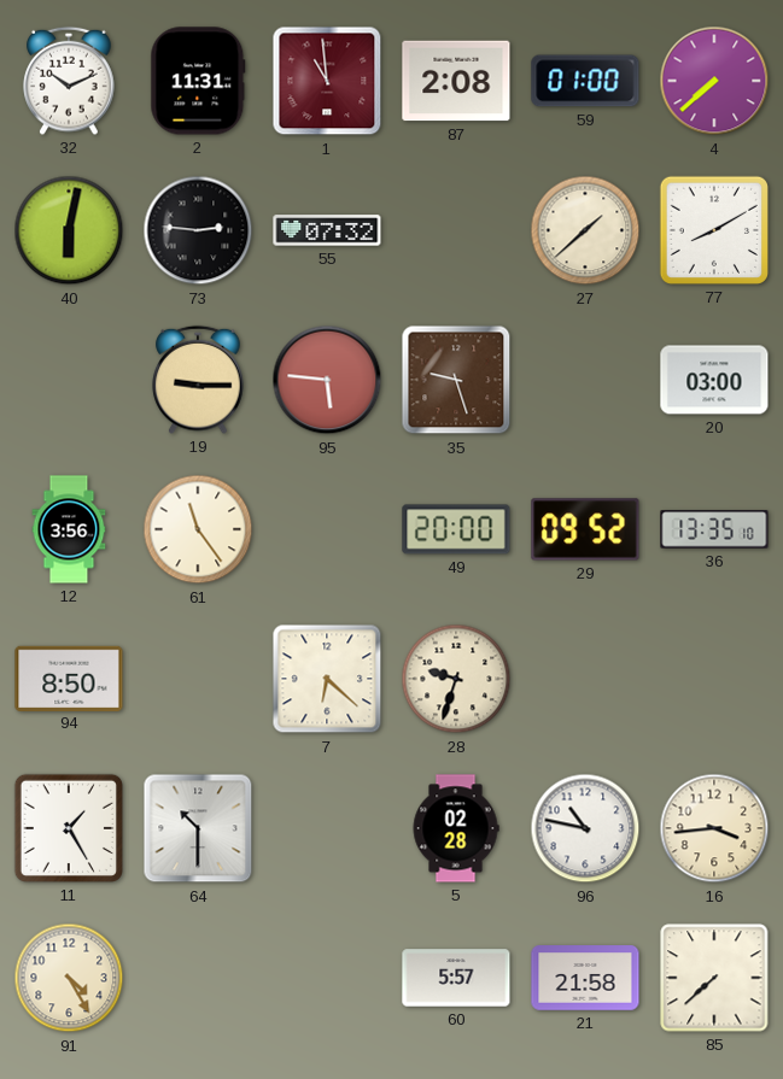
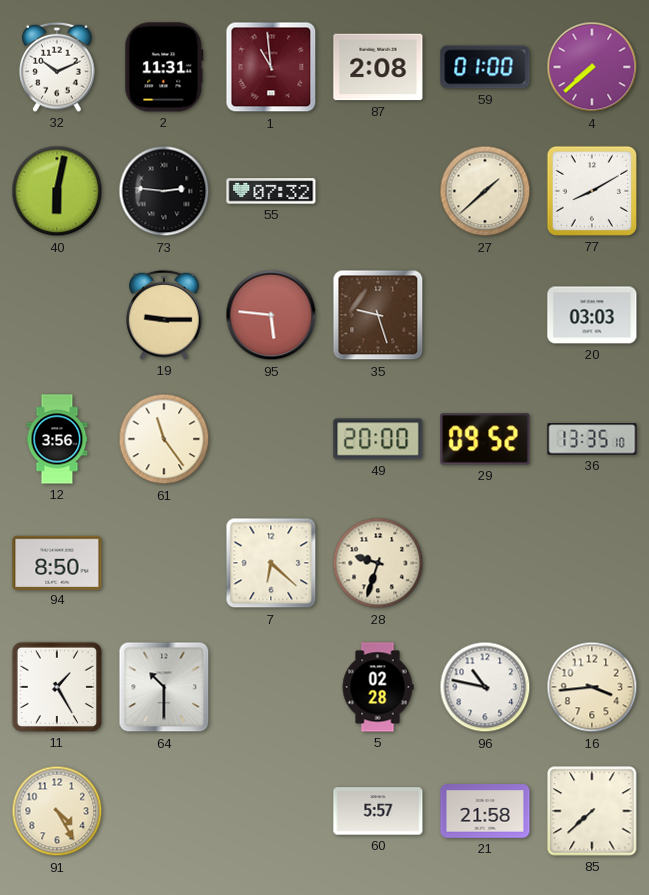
20: 03:00 -> 03:03
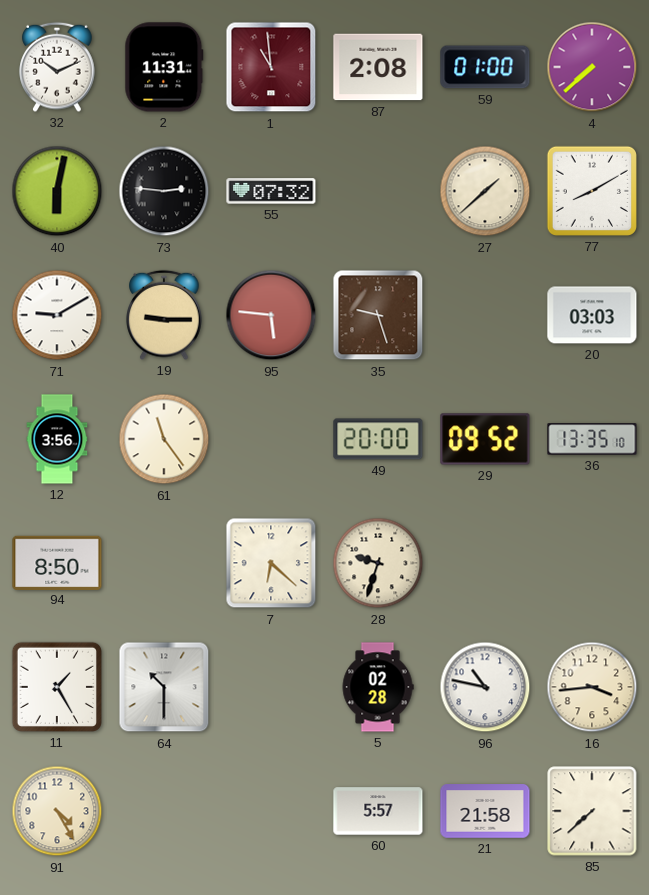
71: none -> 9:10
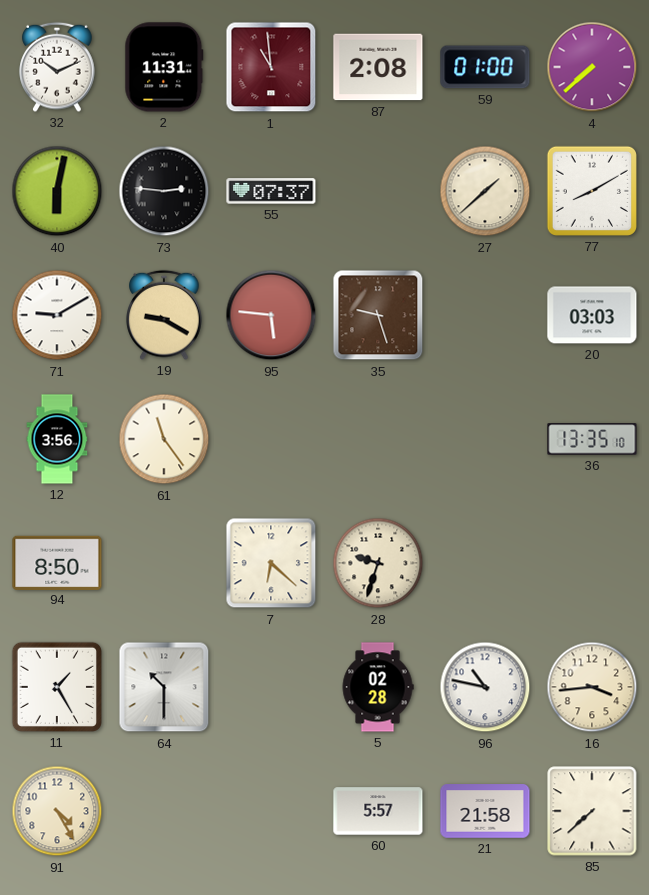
55: 07:32 -> 07:37
19: 9:15 -> 9:20
49: 20:00 -> none
29: 09:52 -> none
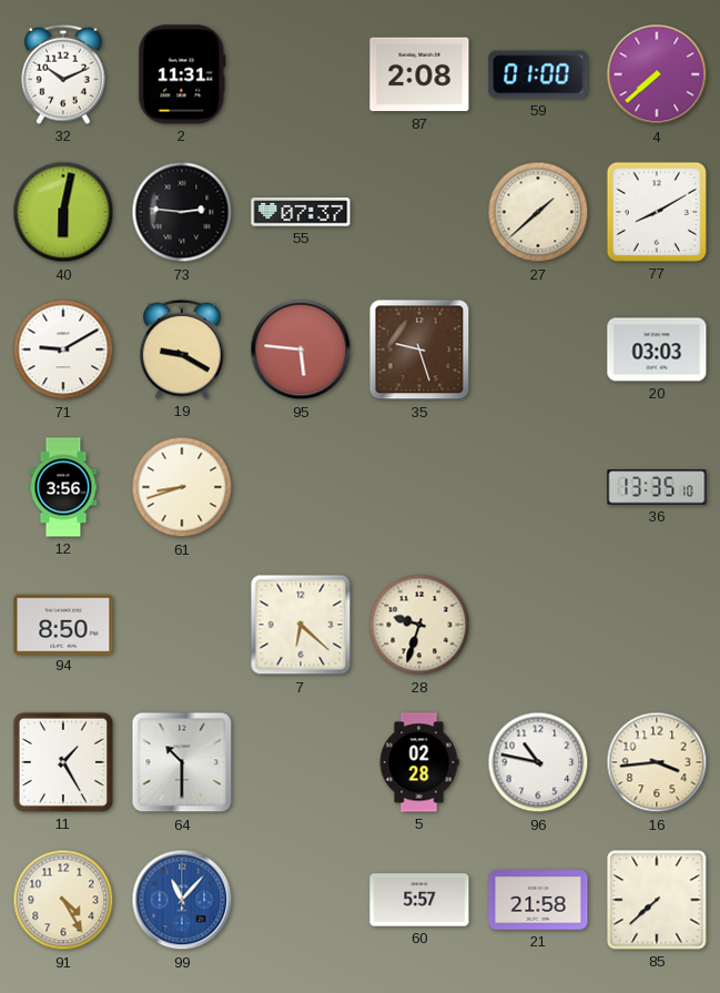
1: 10:59 -> none
61: 11:24 -> 8:42
99: none -> 11:07
